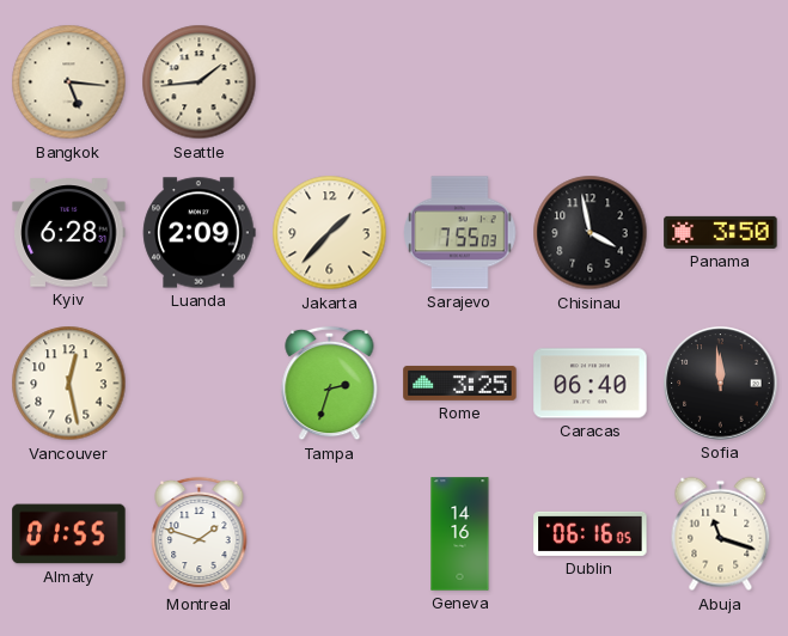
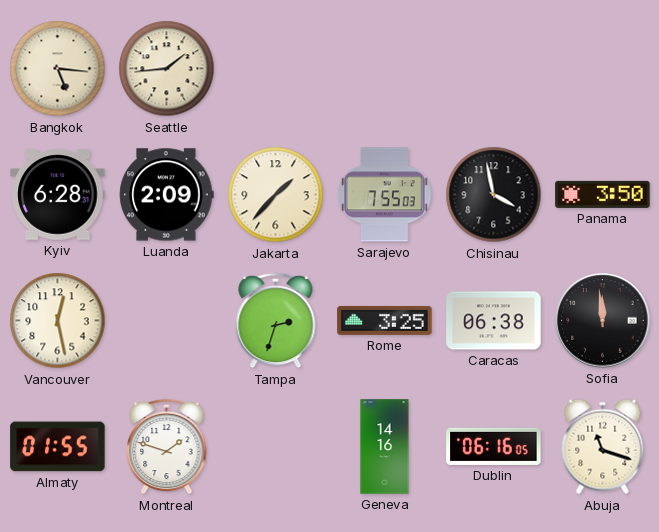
Caracas: 06:40 -> 06:38
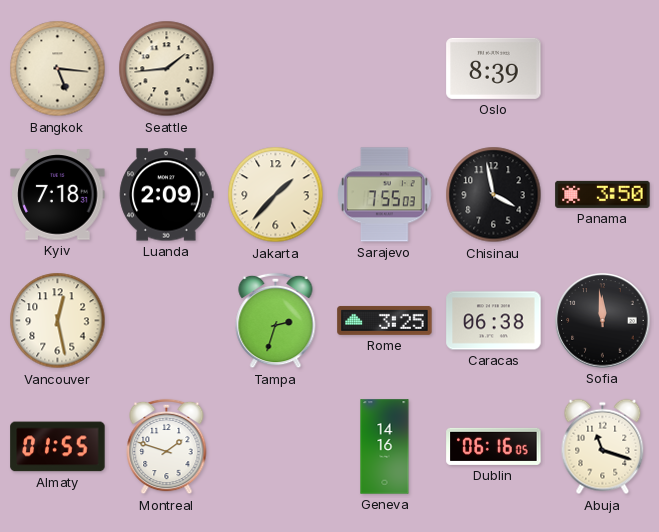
Oslo: none -> 8:39
Kyiv: 6:28 -> 7:18
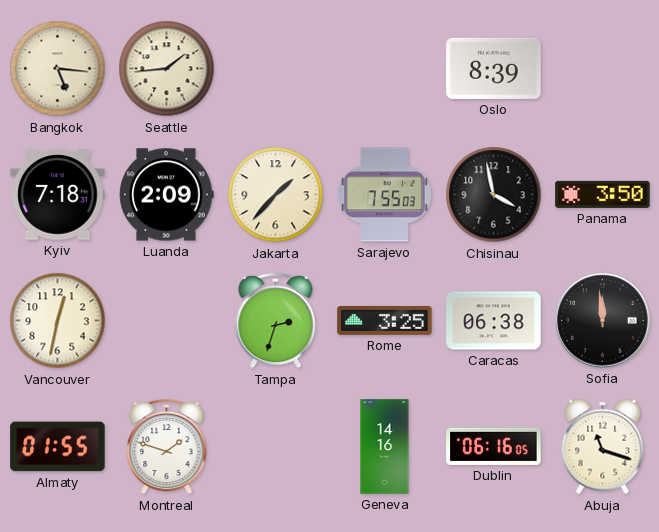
Vancouver: 12:28 -> 12:32
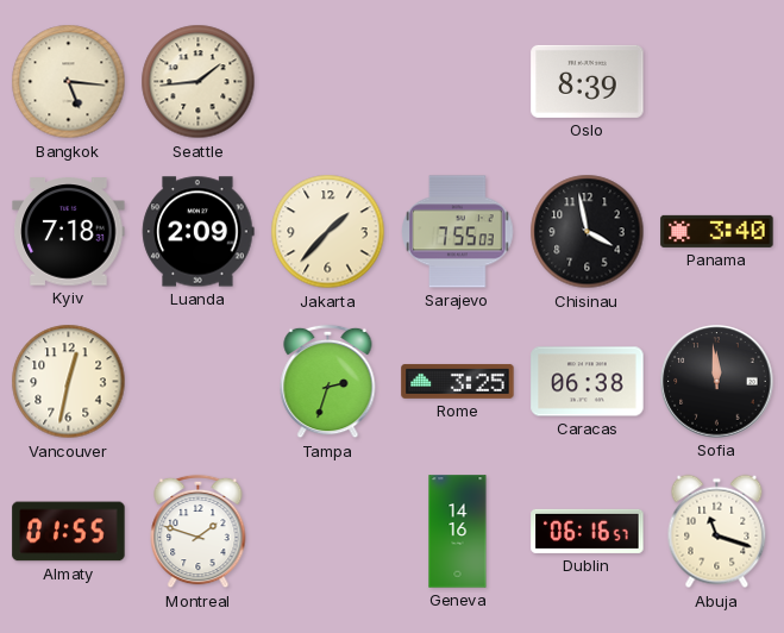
Panama: 3:50 -> 3:40
Dublin: 06:16:05 -> 06:16:57
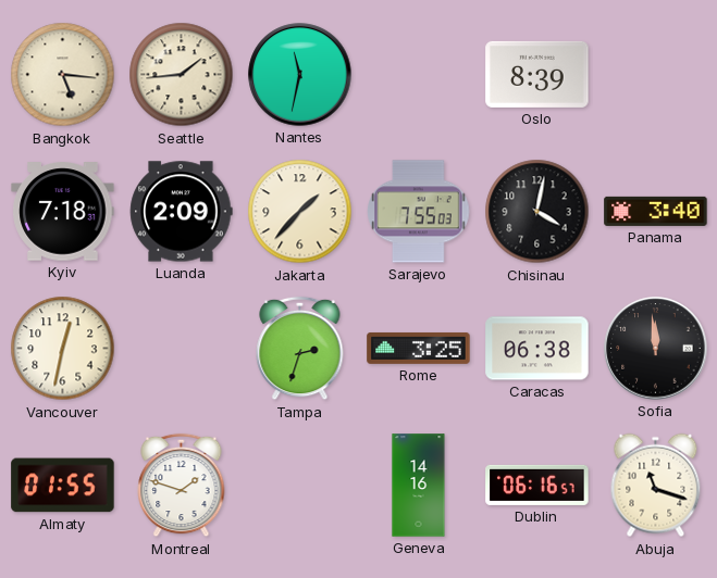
Nantes: none -> 11:32
Chisinau: 3:58 -> 4:02
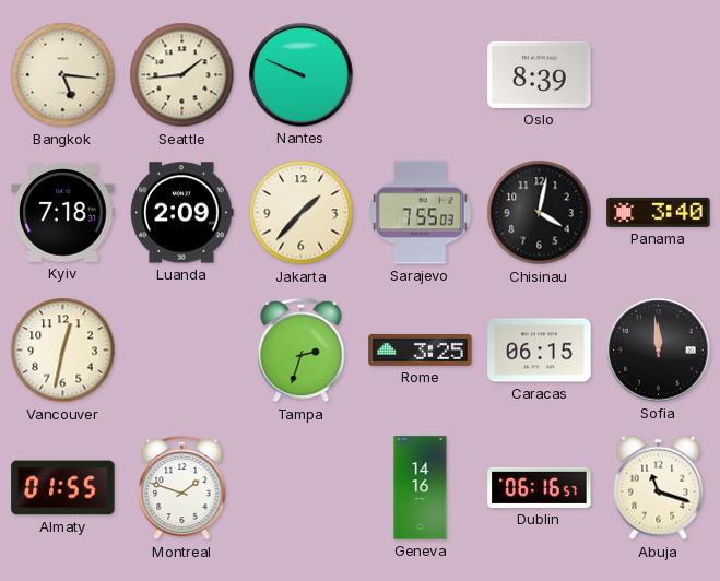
Nantes: 11:32 -> 9:49
Caracas: 06:38 -> 06:15
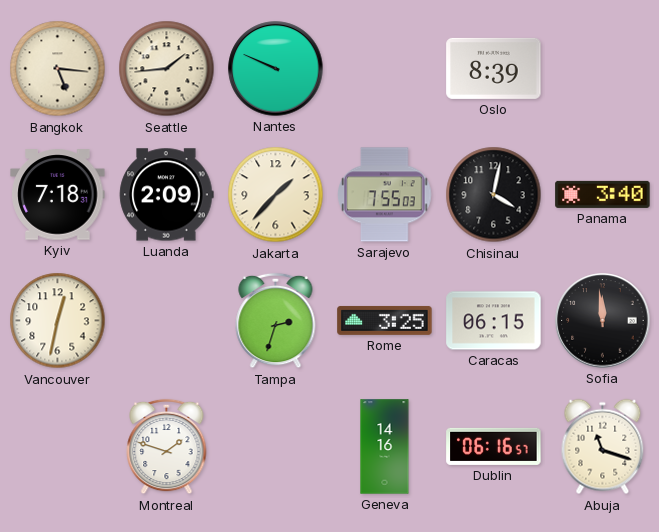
Almaty: 01:55 -> none
